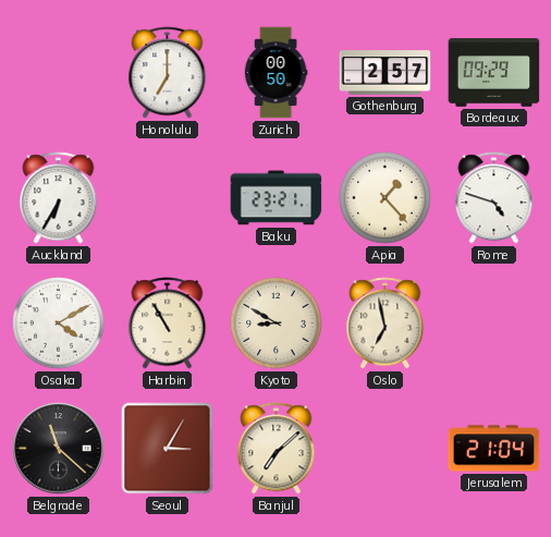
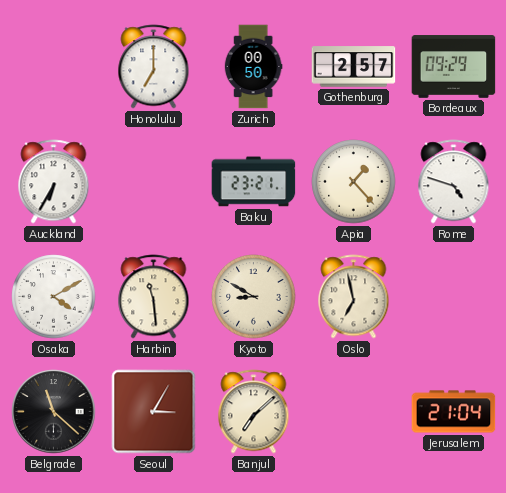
Harbin: 10:55 -> 11:29
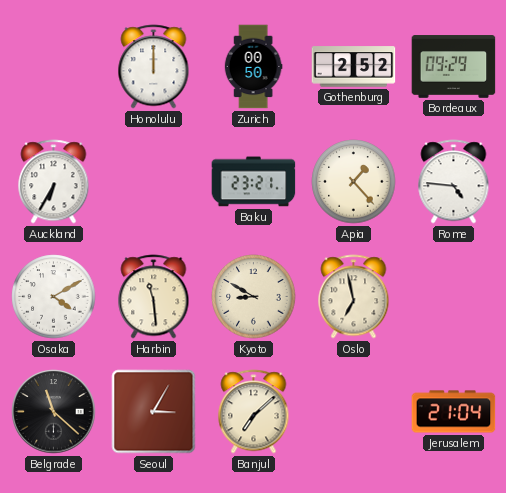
Honolulu: 7:00 -> 12:00
Gothenburg: 2:57 -> 2:52
Rome: 4:48 -> 4:46
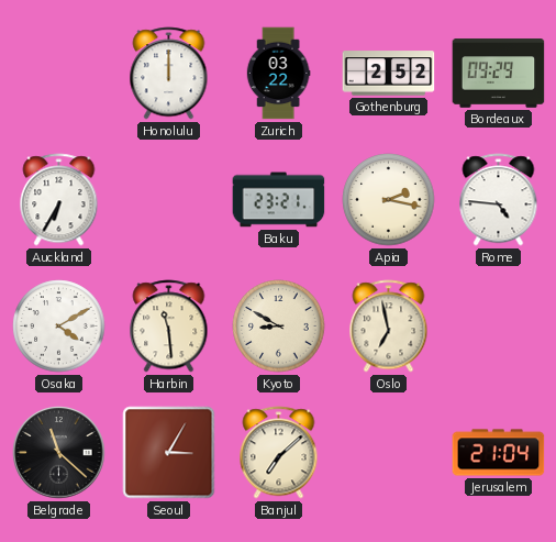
Zurich: 00:50 -> 03:22
Apia: 1:23 -> 2:17
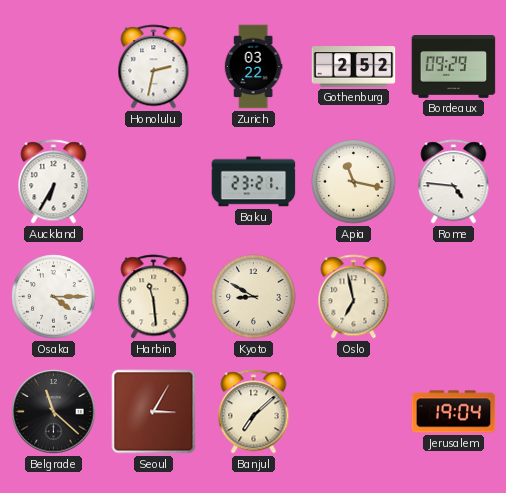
Honolulu: 12:00 -> 2:32
Apia: 2:17 -> 11:17
Osaka: 4:10 -> 4:15
Jerusalem: 21:04 -> 19:04
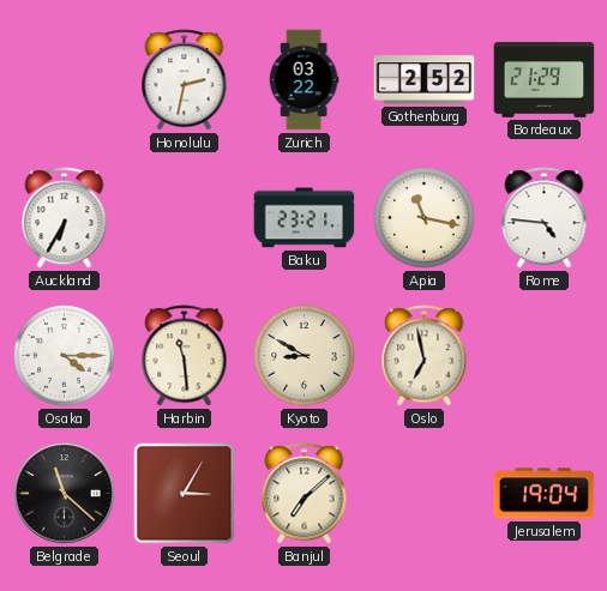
Bordeaux: 09:29 -> 21:29
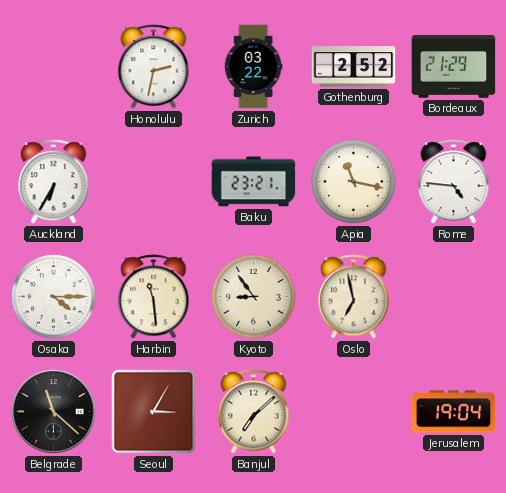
Kyoto: 8:50 -> 8:54
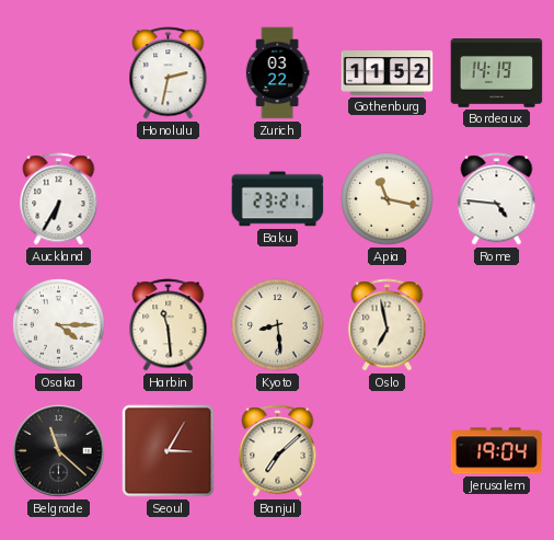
Gothenburg: 2:52 -> 11:52
Bordeaux: 21:29 -> 14:19
Kyoto: 8:54 -> 8:29
